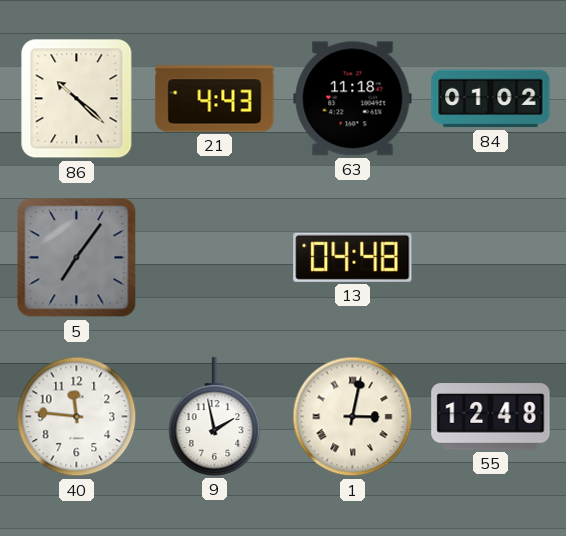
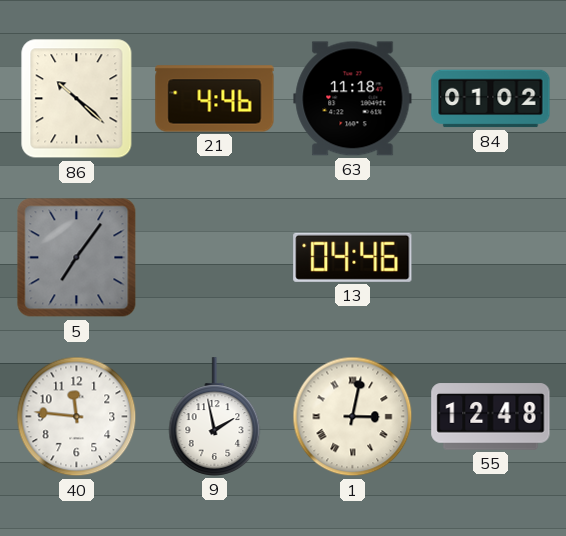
21: 4:43 -> 4:46
13: 04:48 -> 04:46
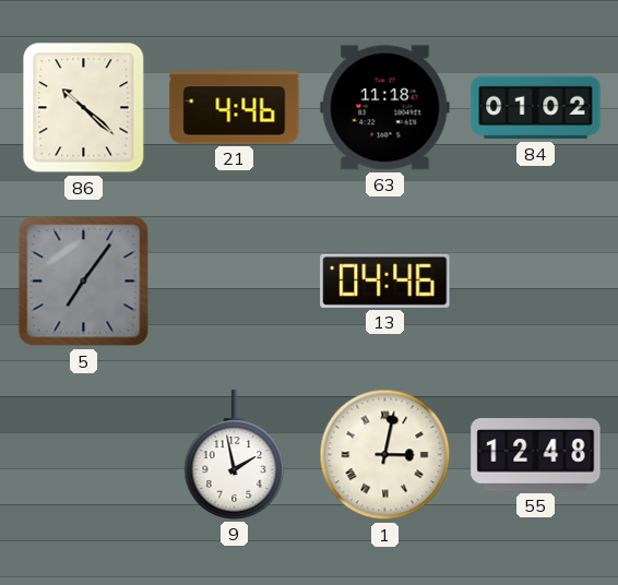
40: 11:46 -> none
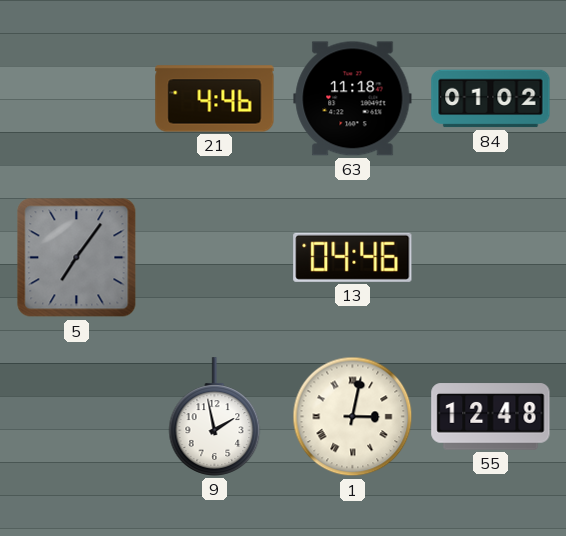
86: 10:22 -> none
